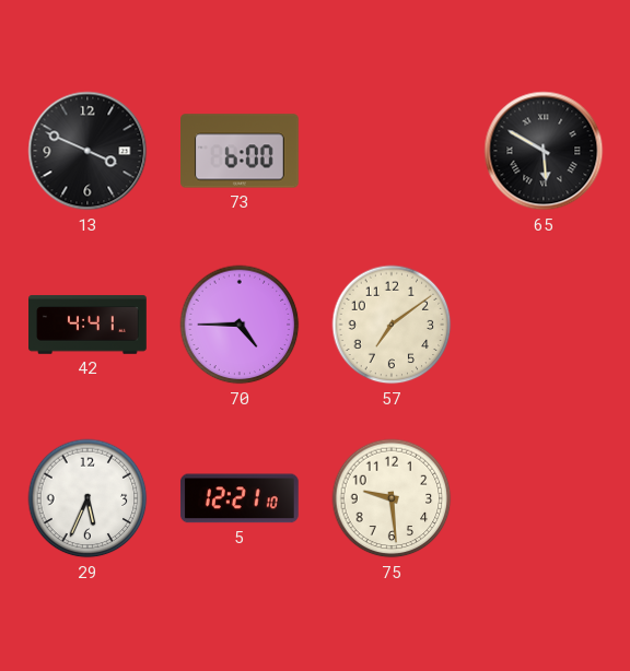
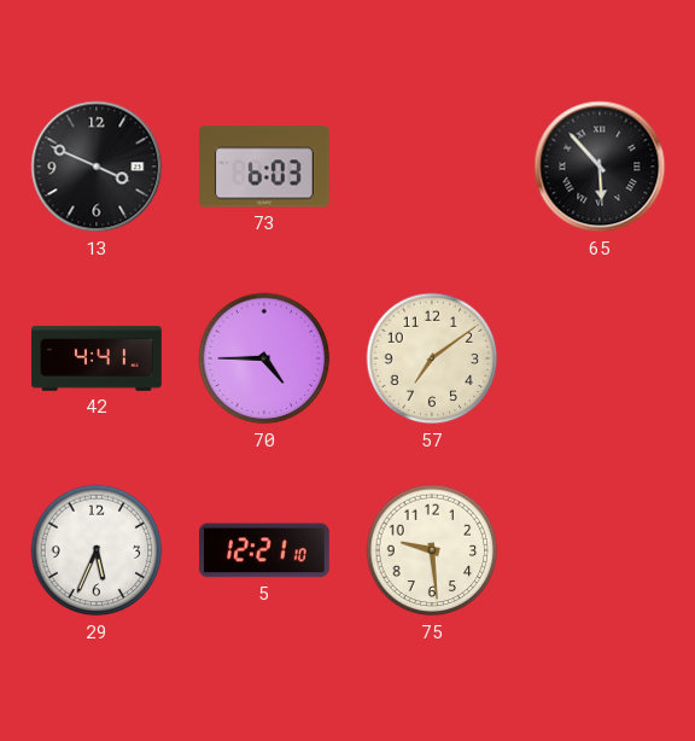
73: 6:00 -> 6:03
65: 5:50 -> 5:53
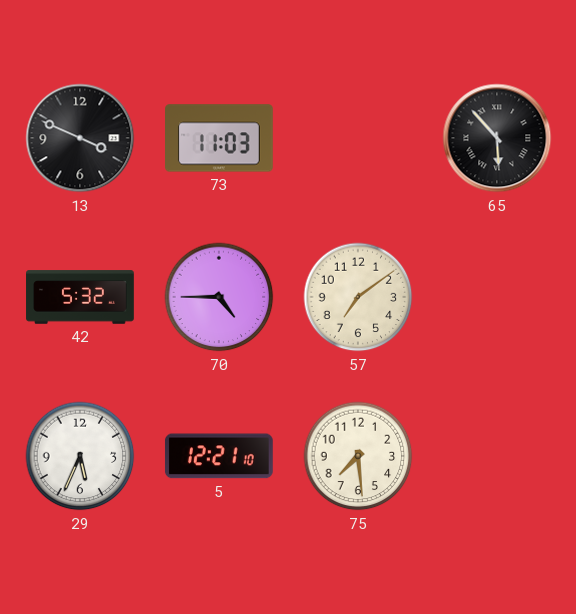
73: 6:03 -> 11:03
42: 4:41 -> 5:32
75: 9:29 -> 7:29
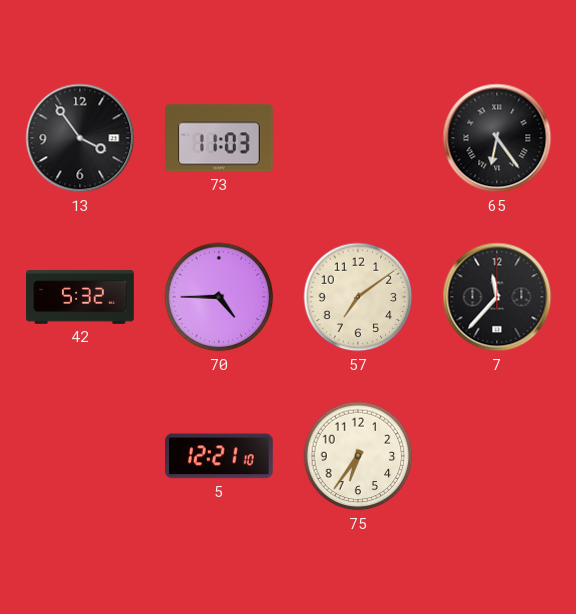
13: 3:49 -> 3:54
65: 5:53 -> 6:24
7: none -> 11:37
29: 5:34 -> none
75: 7:29 -> 6:36
